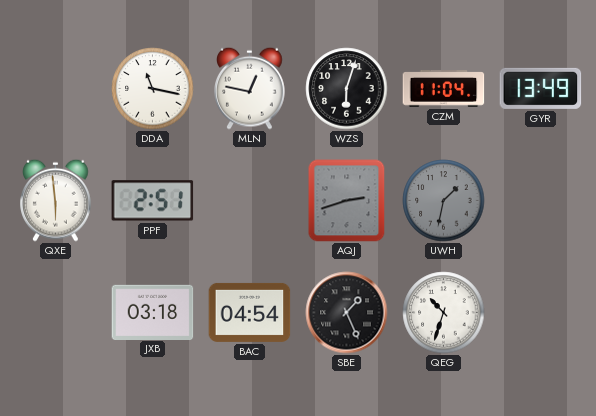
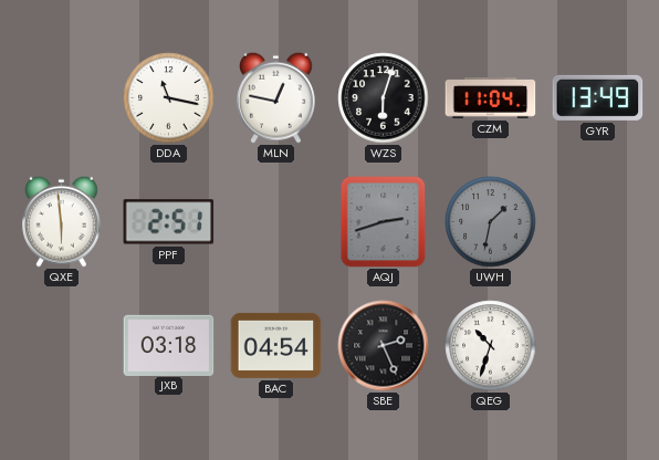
SBE: 1:26 -> 2:26
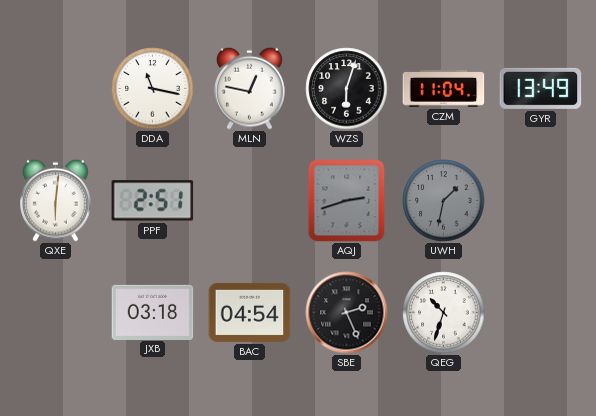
QXE: 5:59 -> 6:01
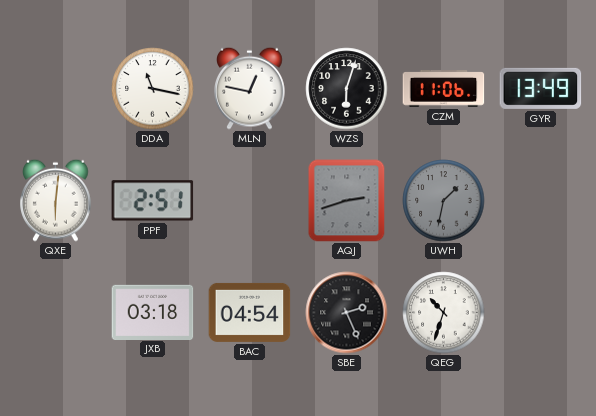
CZM: 11:04 -> 11:06
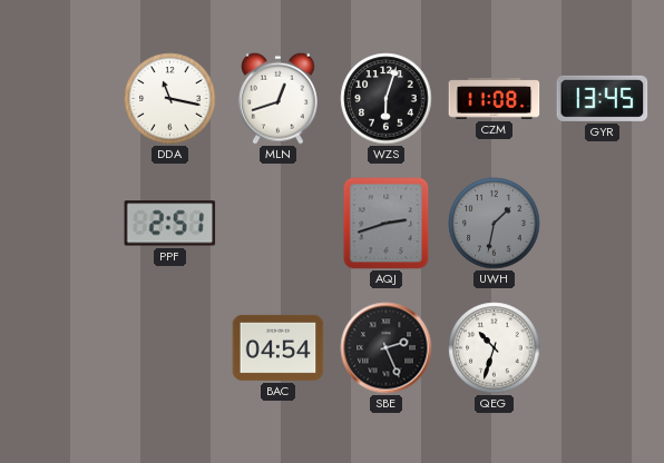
MLN: 12:47 -> 12:42
CZM: 11:06 -> 11:08
GYR: 13:49 -> 13:45
QXE: 6:01 -> none
JXB: 03:18 -> none
